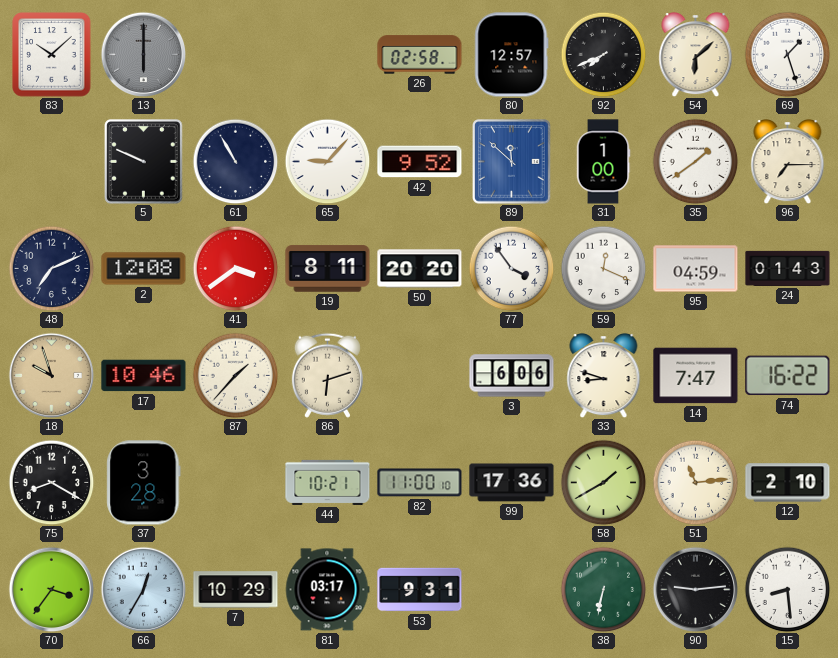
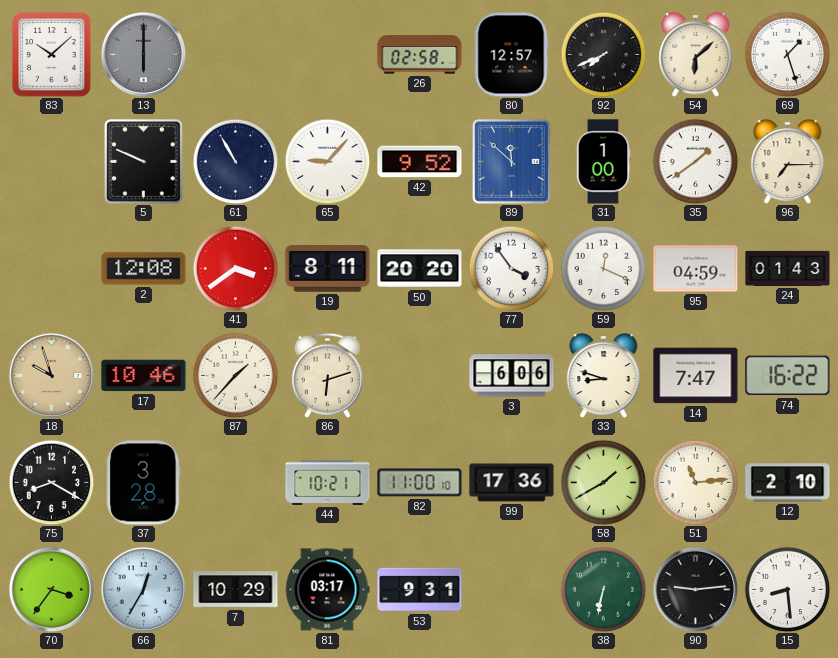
48: 7:11 -> none
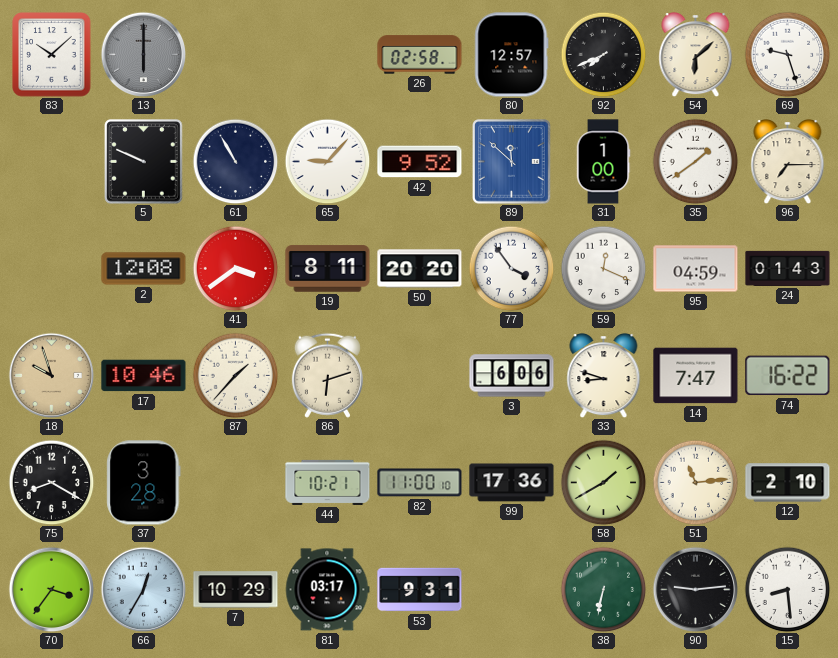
69: 1:27 -> 9:27
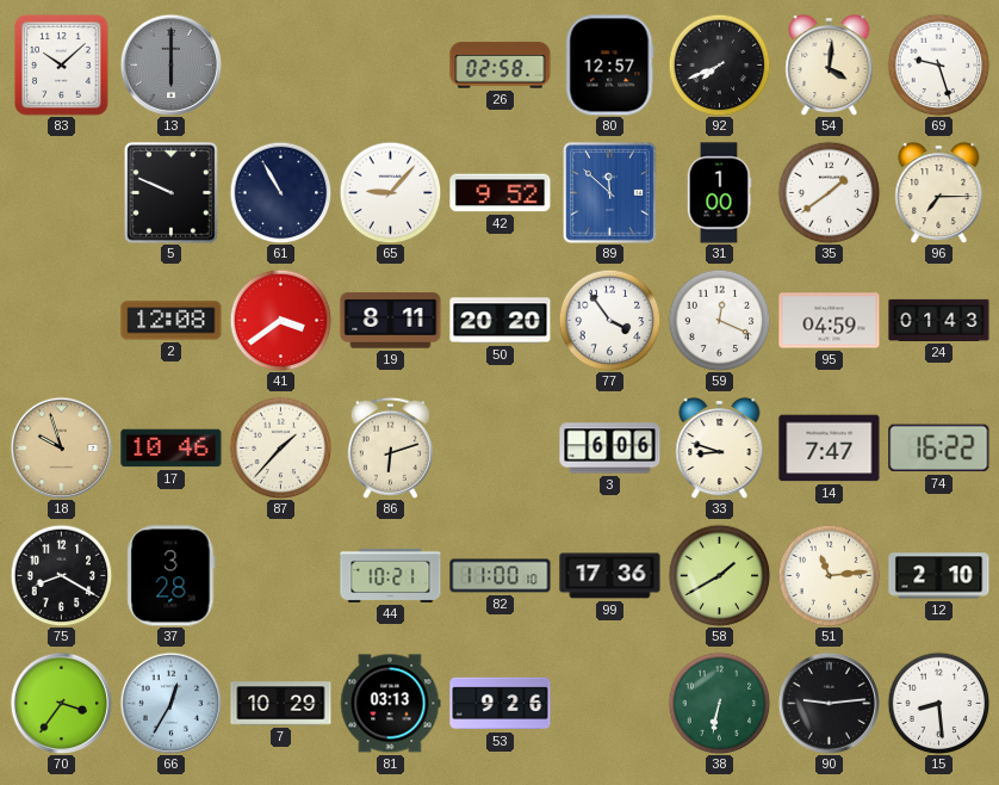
54: 6:08 -> 4:01
81: 03:17 -> 03:13
53: 9:31 -> 9:26
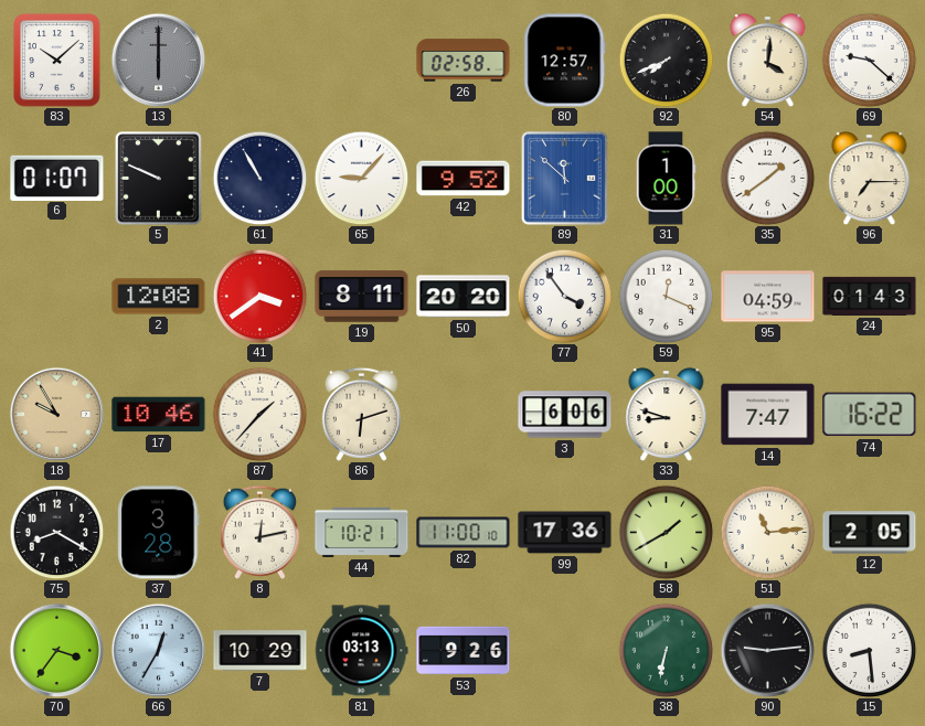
69: 9:27 -> 9:22
6: none -> 01:07
18: 9:57 -> 9:55
8: none -> 12:13
12: 2:10 -> 2:05
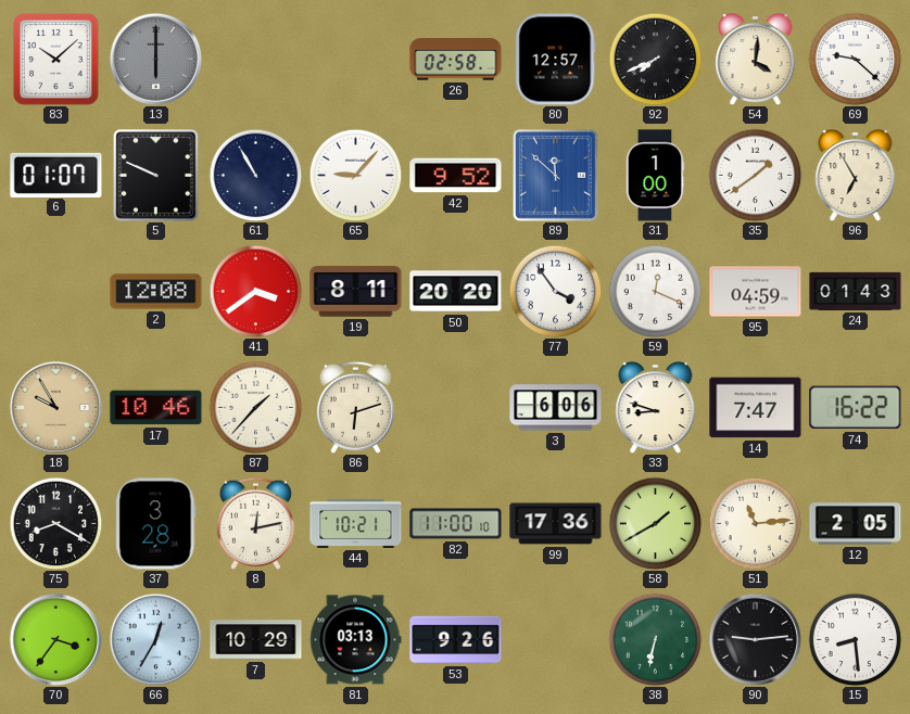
96: 7:15 -> 6:55
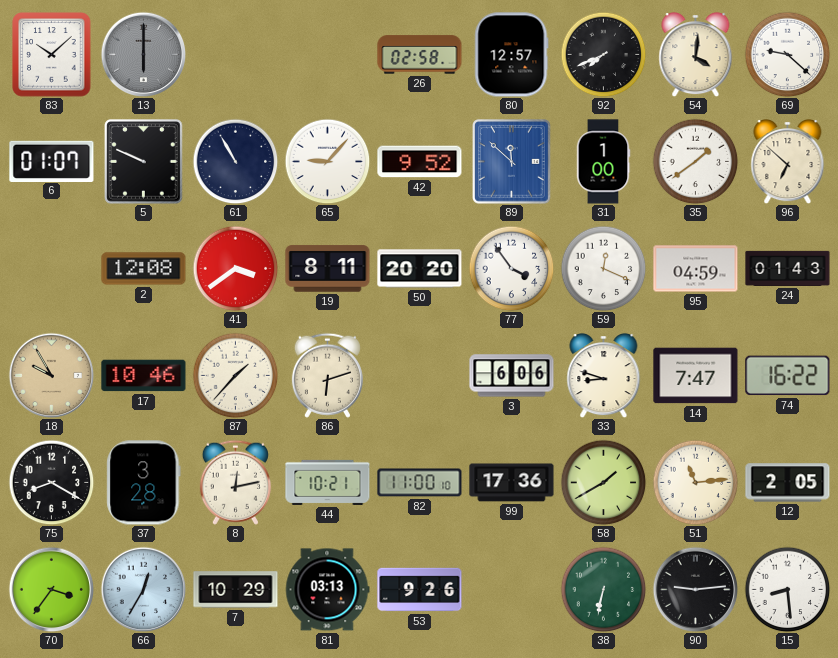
96: 6:55 -> 6:52
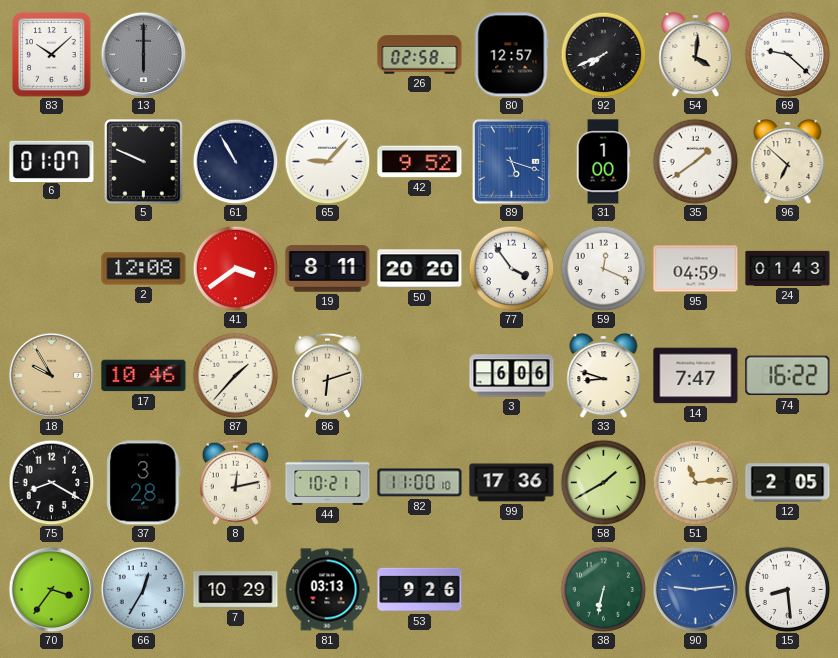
89: 11:52 -> 5:18
90 dial: black -> blue
